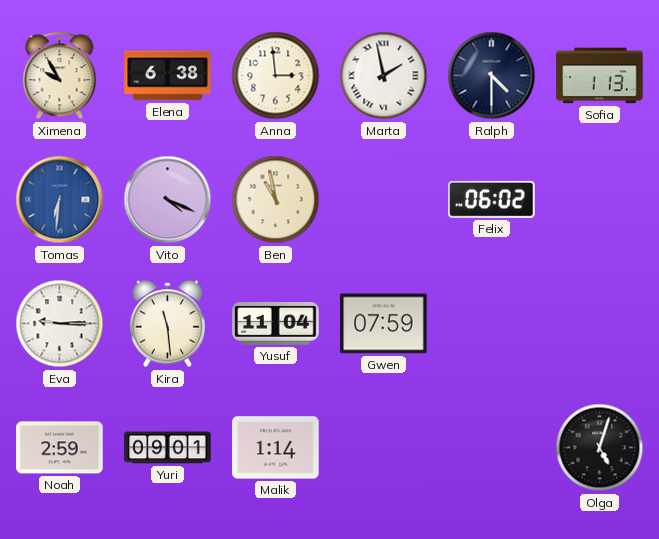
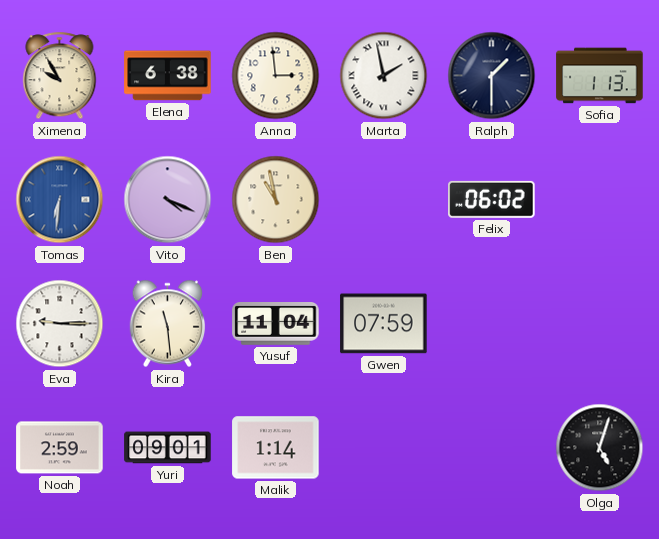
Ralph: 4:30 -> 1:30
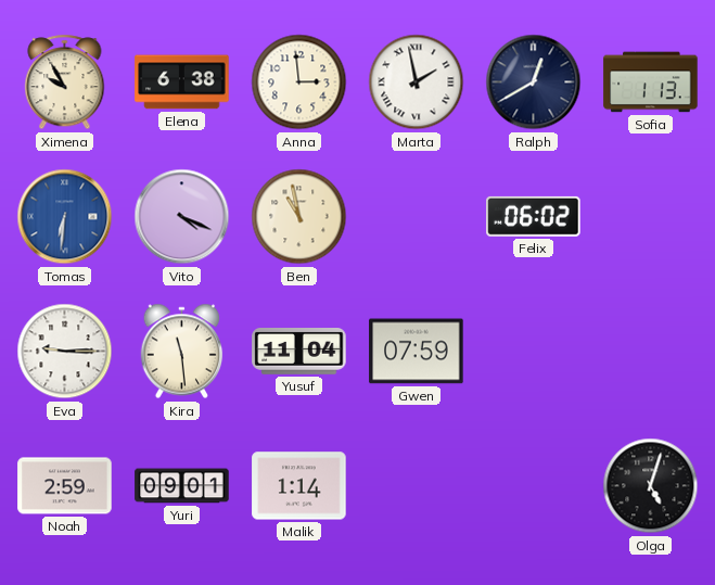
Ralph: 1:30 -> 12:40
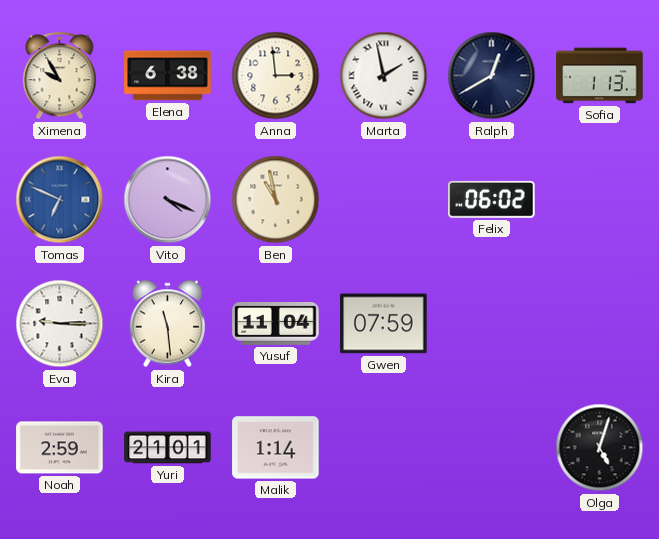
Tomas: 6:31 -> 6:49
Yuri: 09:01 -> 21:01
